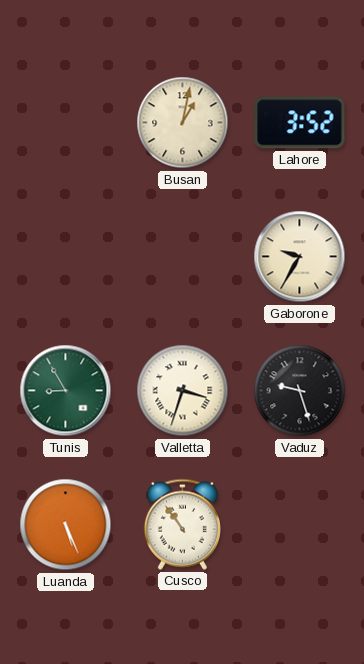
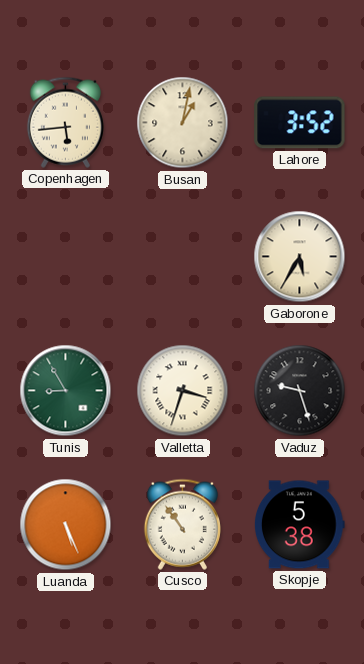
Copenhagen: none -> 5:44
Gaborone: 9:35 -> 5:35
Skopje: none -> 5:38
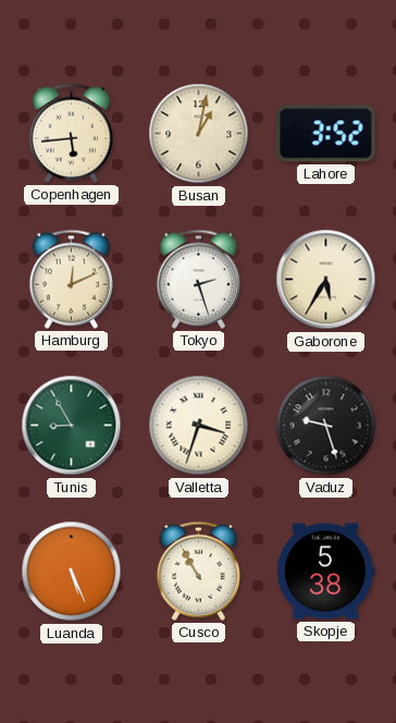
Hamburg: none -> 12:11
Tokyo: none -> 2:27
Cusco: 10:54 -> 10:55
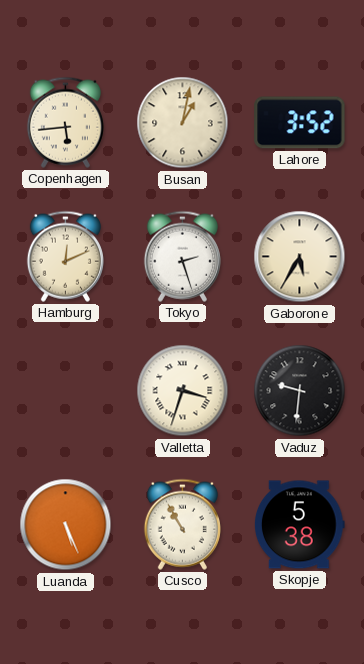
Tunis: 8:55 -> none
Vaduz: 9:27 -> 9:31
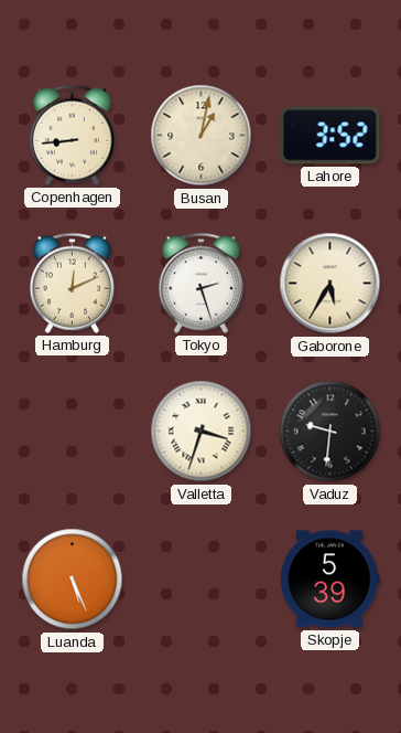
Copenhagen: 5:44 -> 8:44
Cusco: 10:55 -> none
Skopje: 5:38 -> 5:39
